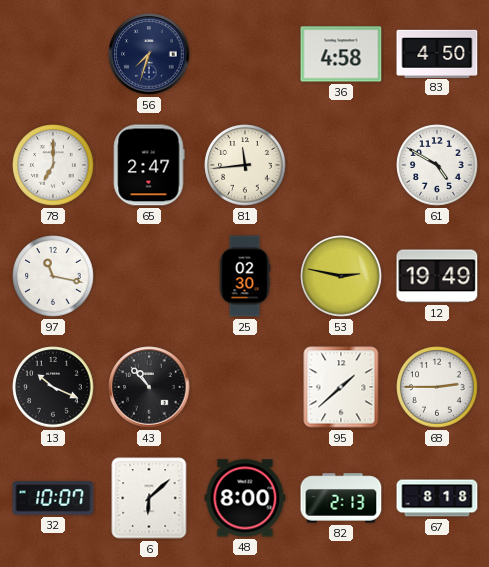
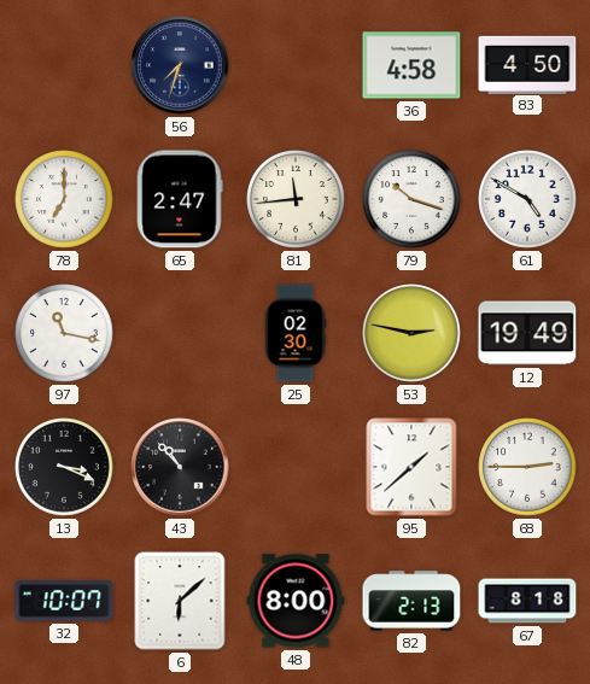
79: none -> 10:18
13: 10:19 -> 3:19
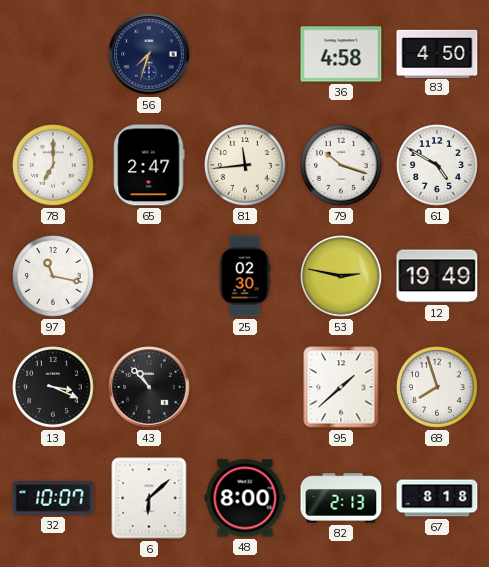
68: 2:45 -> 7:57
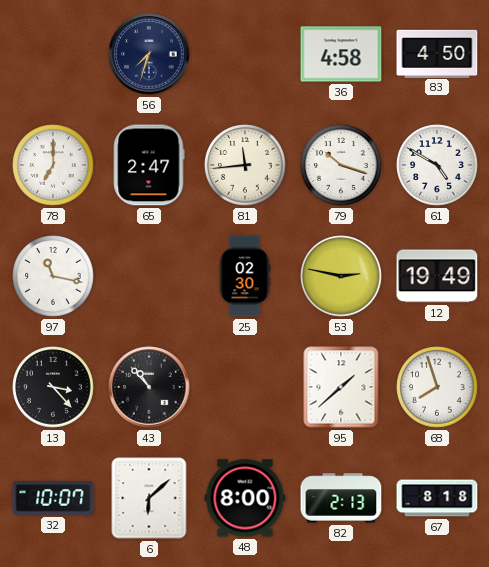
13: 3:19 -> 3:23
